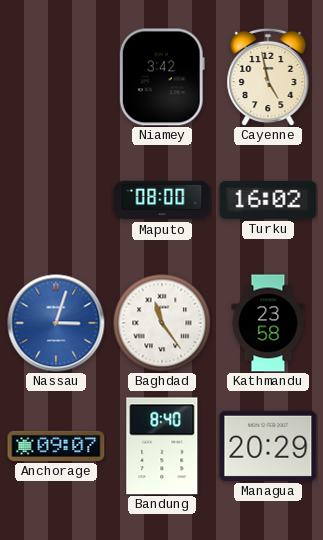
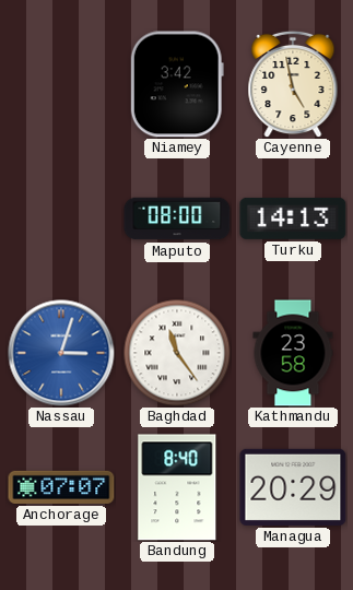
Turku: 16:02 -> 14:13
Anchorage: 09:07 -> 07:07
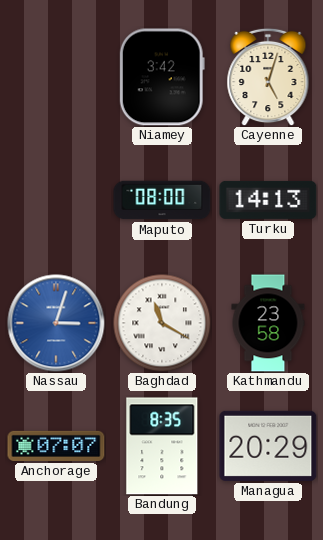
Cayenne: 4:58 -> 5:03
Baghdad: 11:24 -> 11:20
Bandung: 8:40 -> 8:35
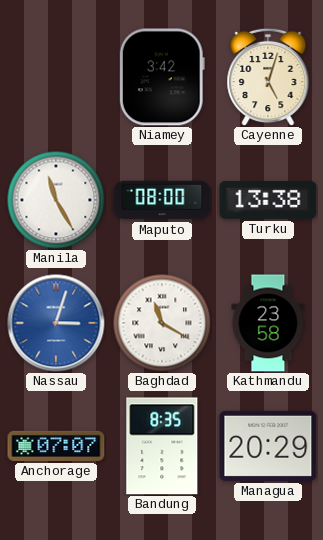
Manila: none -> 11:25
Turku: 14:13 -> 13:38
